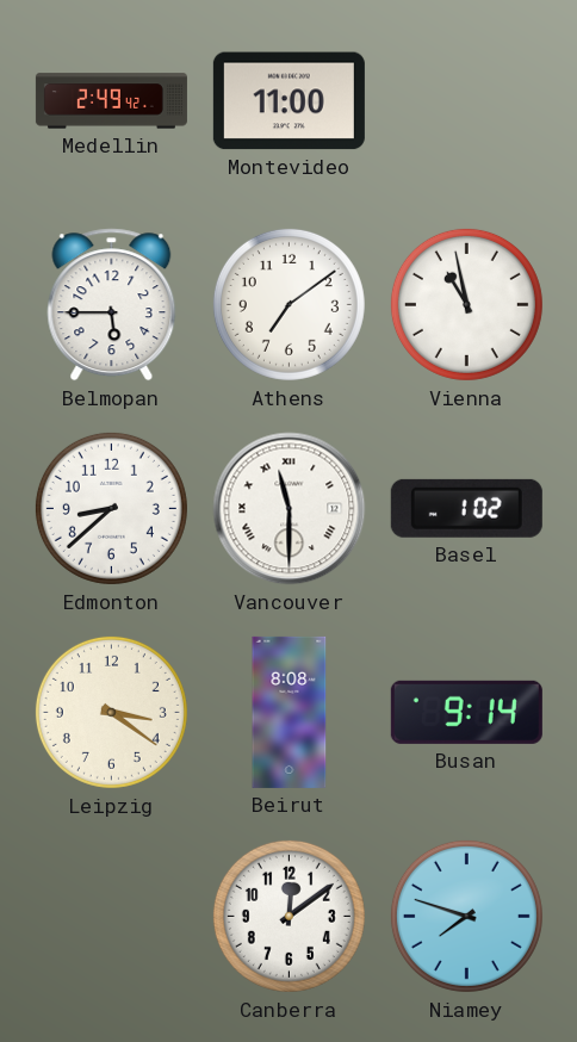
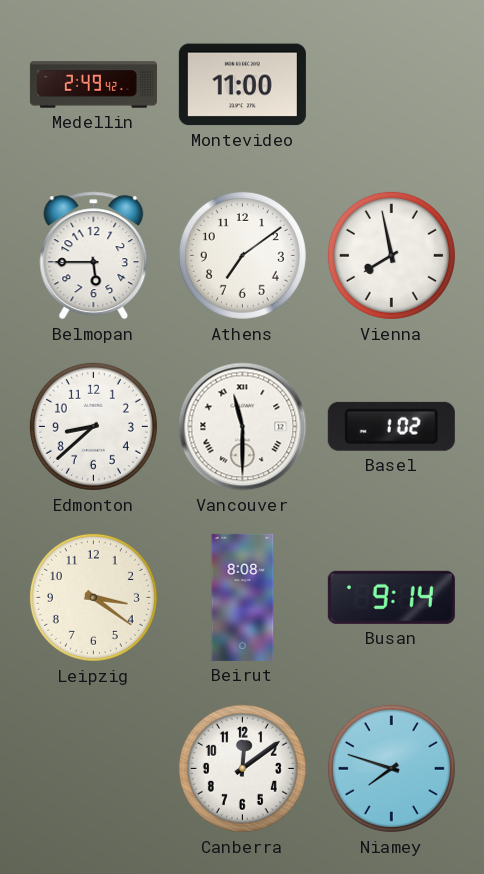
Vienna: 10:58 -> 7:58
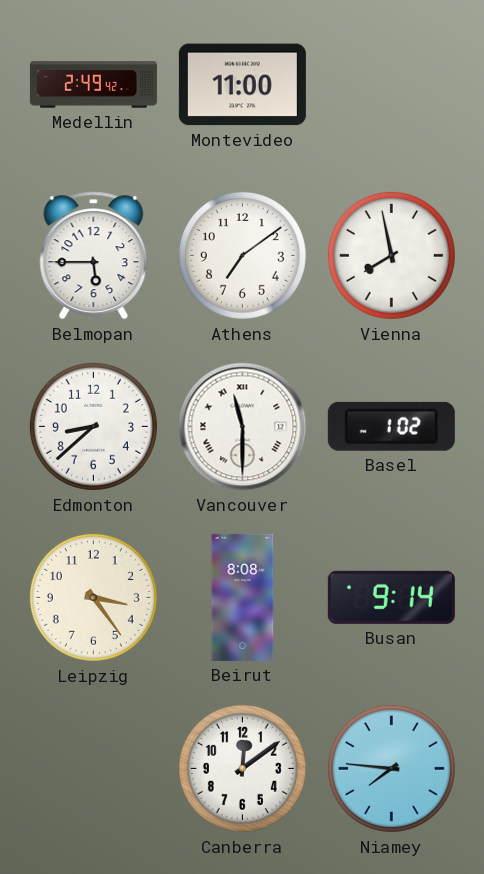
Leipzig: 3:21 -> 3:24
Niamey: 7:48 -> 7:46
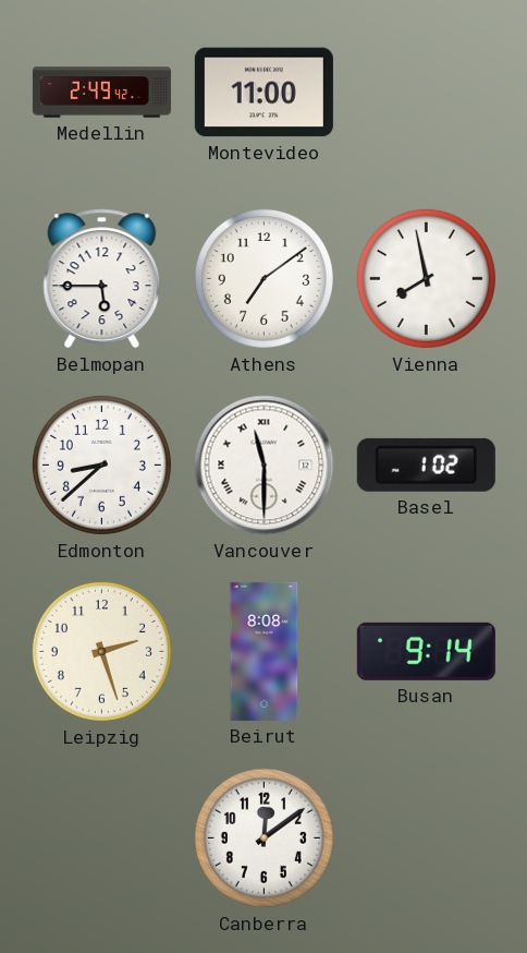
Leipzig: 3:24 -> 2:27
Niamey: 7:46 -> none
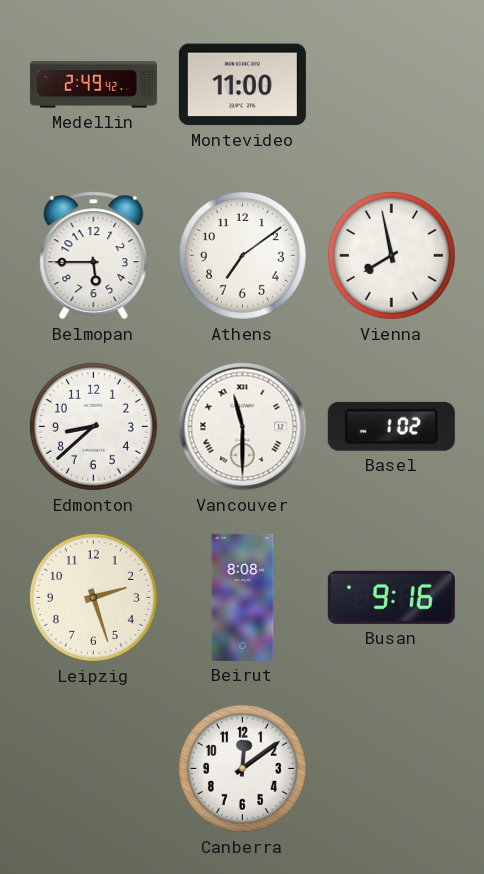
Busan: 9:14 -> 9:16
